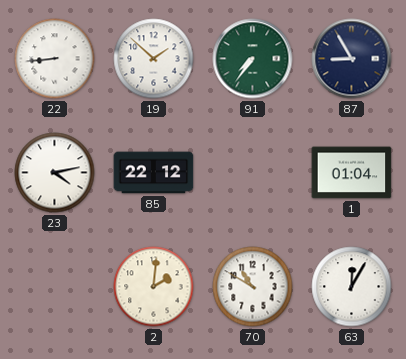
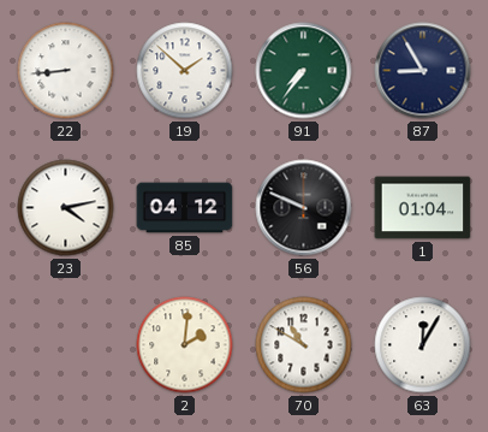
85: 22:12 -> 04:12
56: none -> 9:49
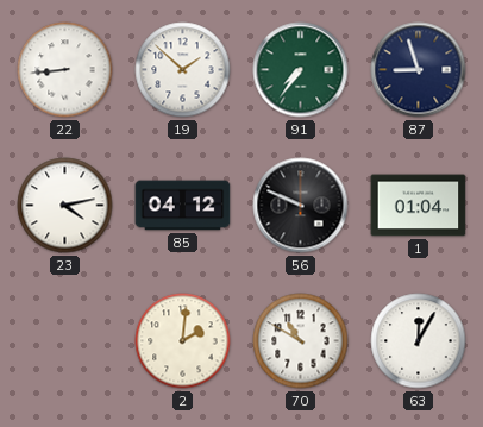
87: 8:55 -> 8:57
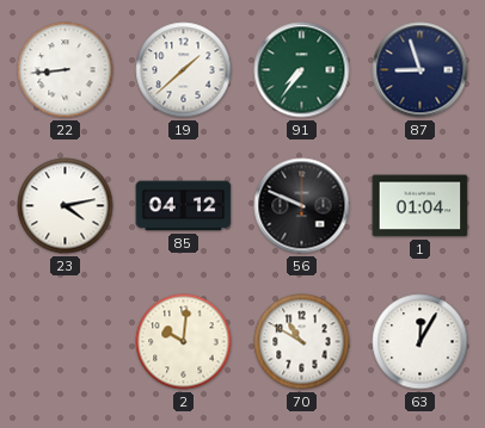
19: 1:52 -> 1:38
2: 2:01 -> 10:01
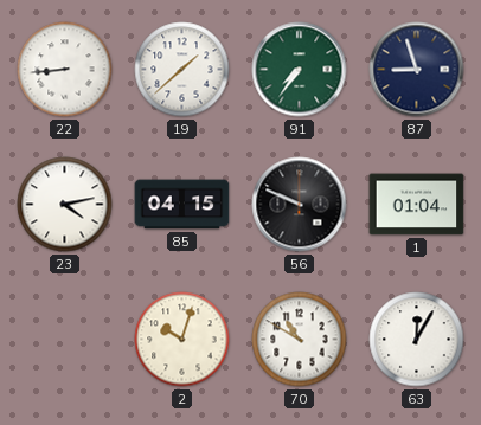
85: 04:12 -> 04:15
2: 10:01 -> 10:03
